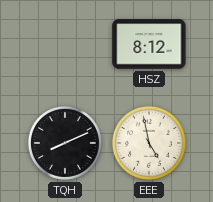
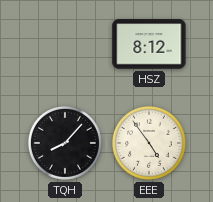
TQH: 8:11 -> 8:07
EEE: 4:58 -> 4:54
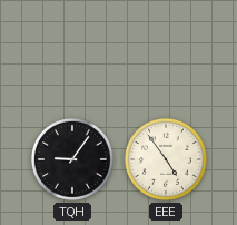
HSZ: 8:12 -> none
TQH: 8:07 -> 9:06
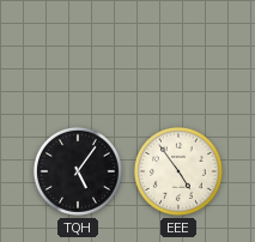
TQH: 9:06 -> 5:06
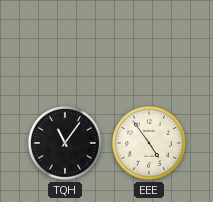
TQH: 5:06 -> 11:06
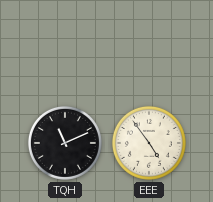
TQH: 11:06 -> 11:11
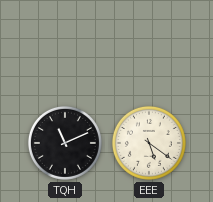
EEE: 4:54 -> 5:21
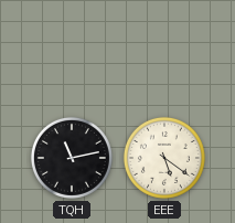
TQH: 11:11 -> 11:13
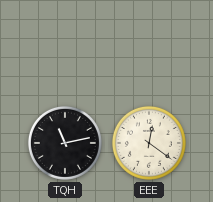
EEE: 5:21 -> 12:21
